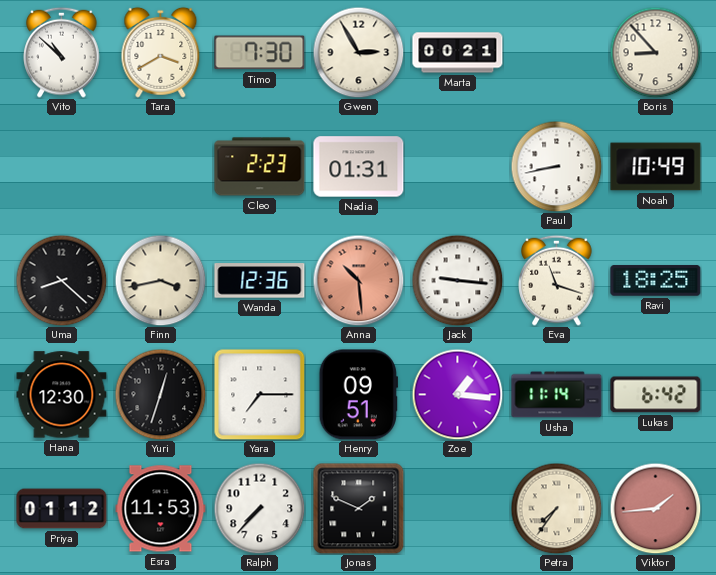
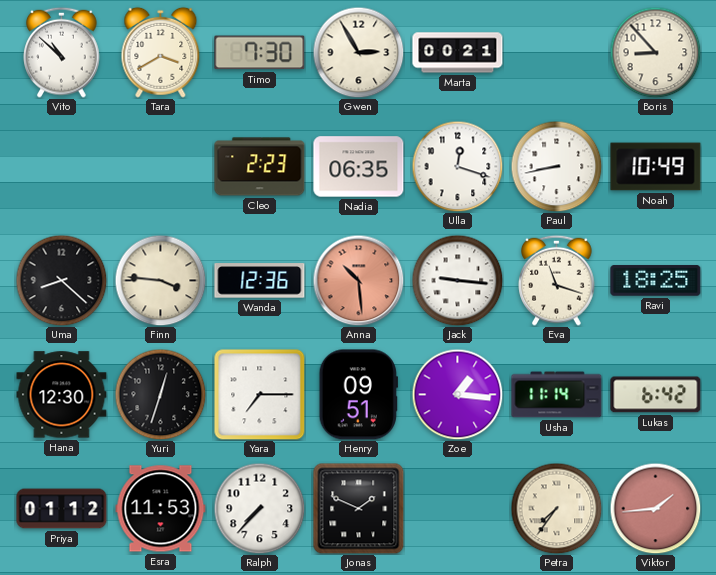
Nadia: 01:31 -> 06:35
Ulla: none -> 12:18
Finn: 3:43 -> 3:46
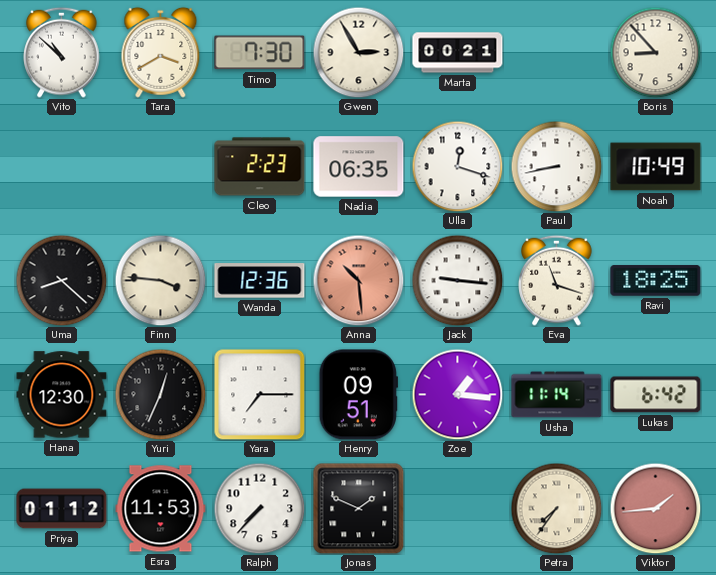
Yuri: 12:33 -> 12:34
